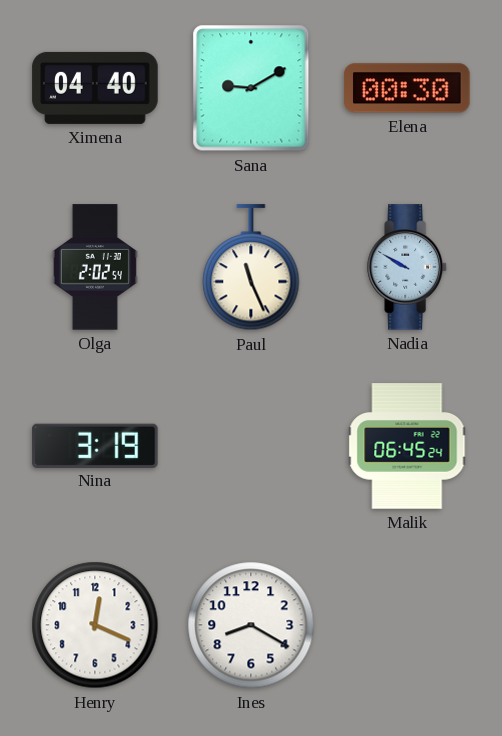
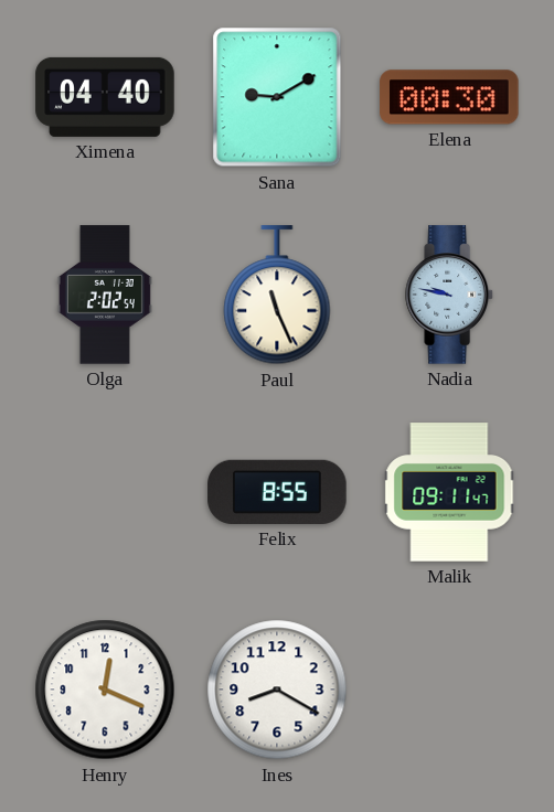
Nadia: 9:50 -> 9:47
Nina: 3:19 -> none
Felix: none -> 8:55
Malik: 06:45 -> 09:11
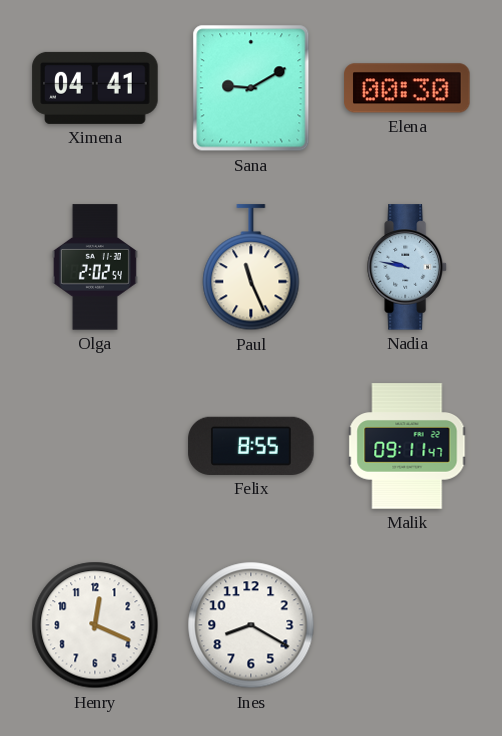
Ximena: 04:40 -> 04:41
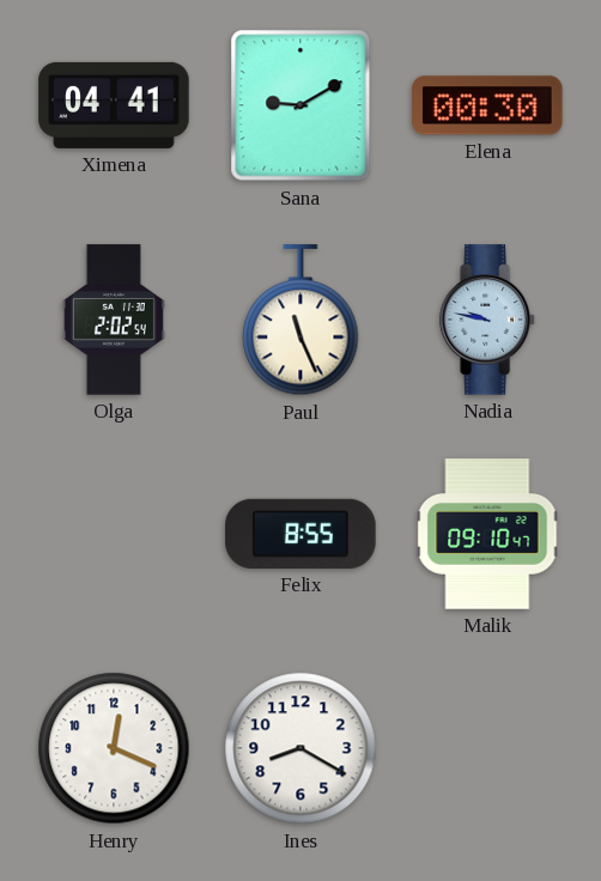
Malik: 09:11 -> 09:10
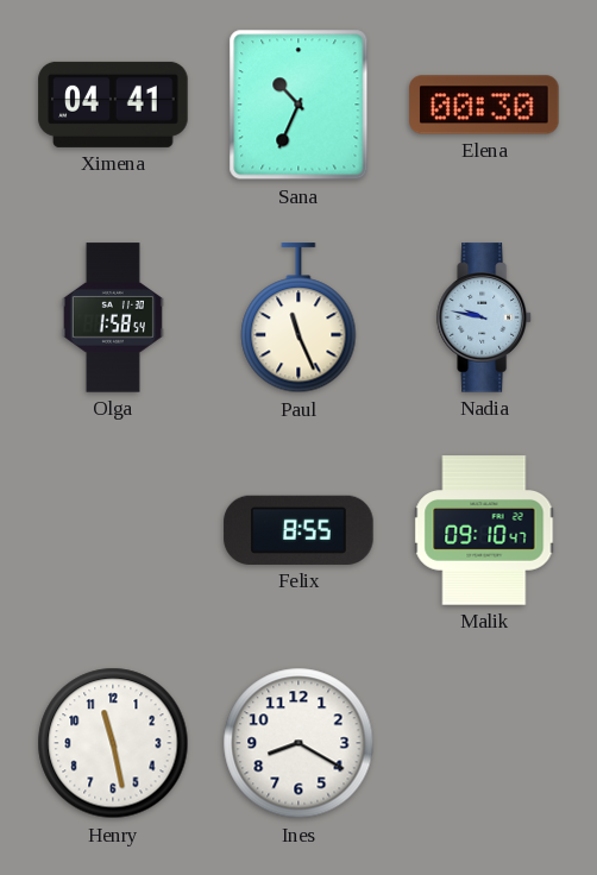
Sana: 9:10 -> 10:34
Olga: 2:02 -> 1:58
Henry: 12:19 -> 11:28
